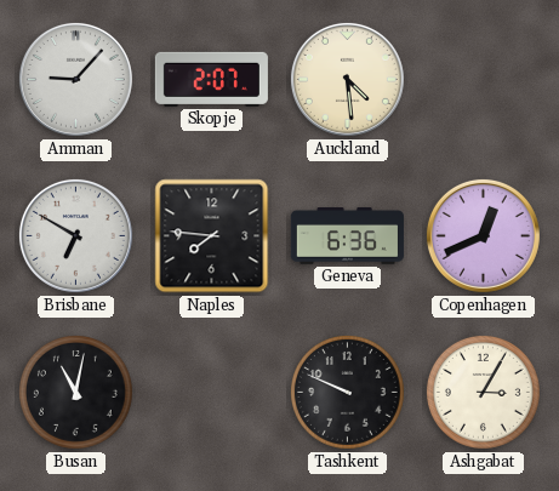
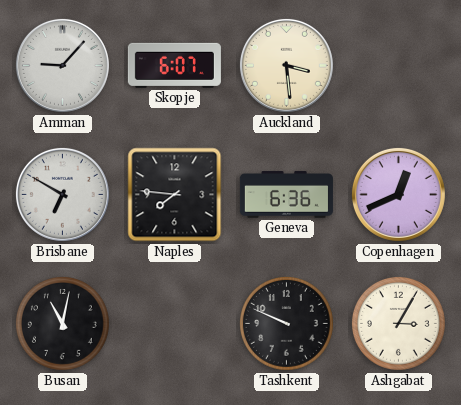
Skopje: 2:07 -> 6:07
Auckland: 4:29 -> 3:29
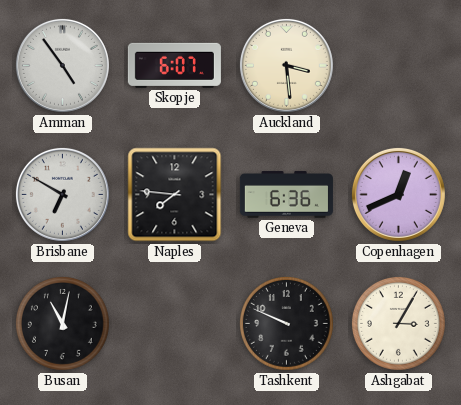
Amman: 9:07 -> 4:54
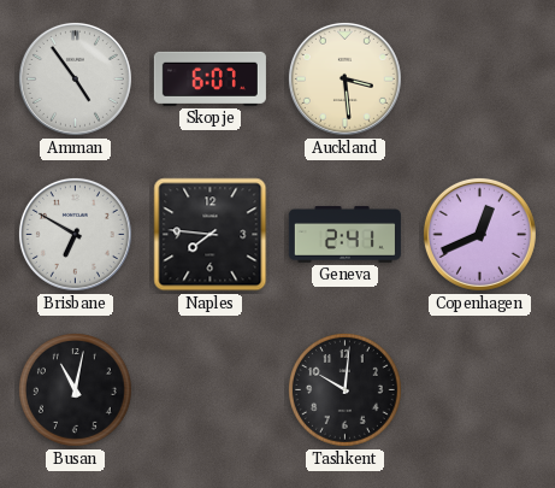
Geneva: 6:36 -> 2:41
Tashkent: 9:49 -> 10:01
Ashgabat: 3:05 -> none
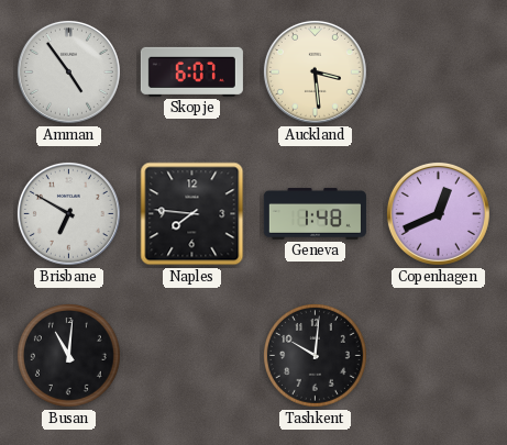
Geneva: 2:41 -> 1:48
Busan: 11:02 -> 11:01
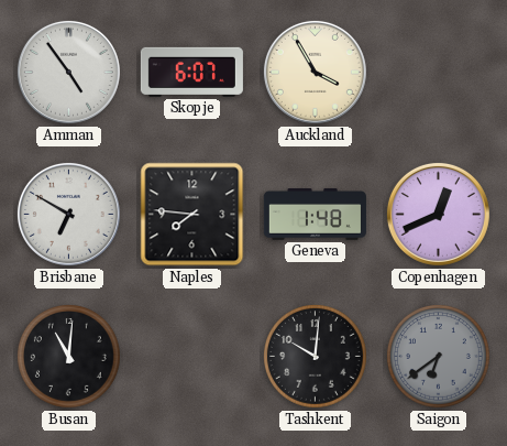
Auckland: 3:29 -> 3:55
Saigon: none -> 6:39
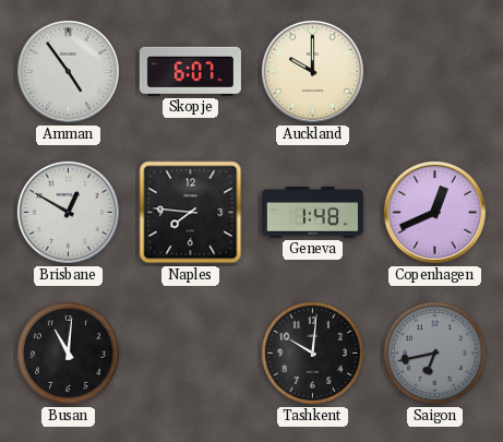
Auckland: 3:55 -> 10:00
Brisbane: 6:50 -> 12:50
Saigon: 6:39 -> 6:43
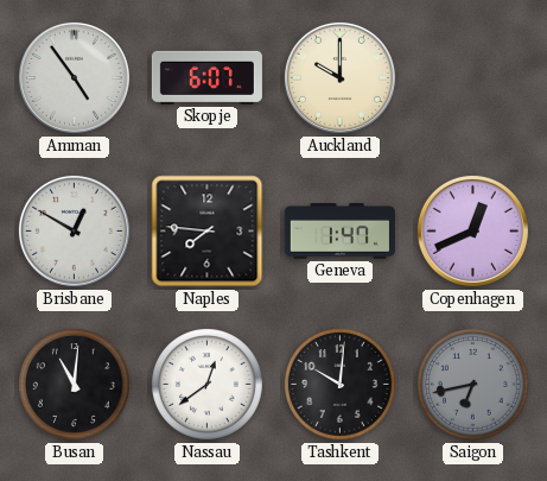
Geneva: 1:48 -> 1:47
Nassau: none -> 12:39
